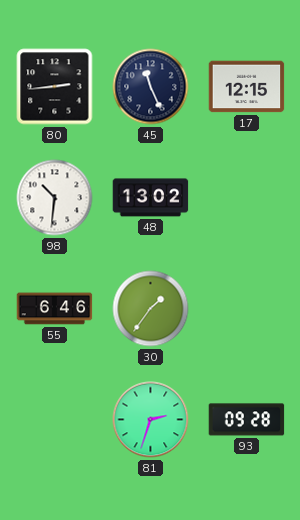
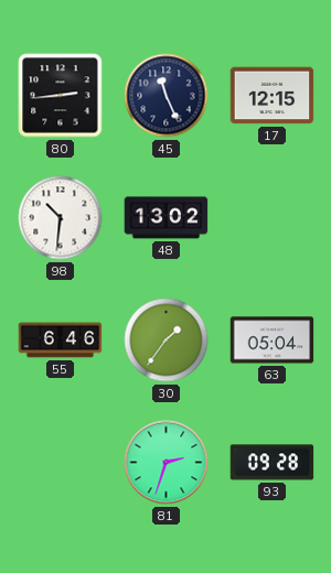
63: none -> 05:04
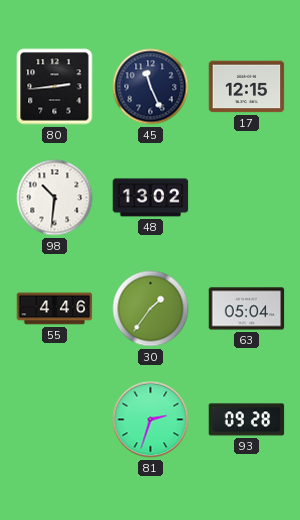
55: 6:46 -> 4:46
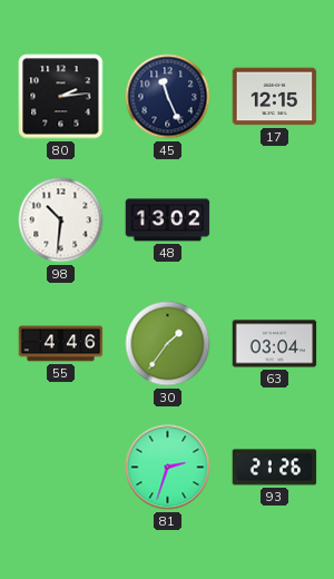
80: 2:44 -> 2:14
63: 05:04 -> 03:04
93: 09:28 -> 21:26
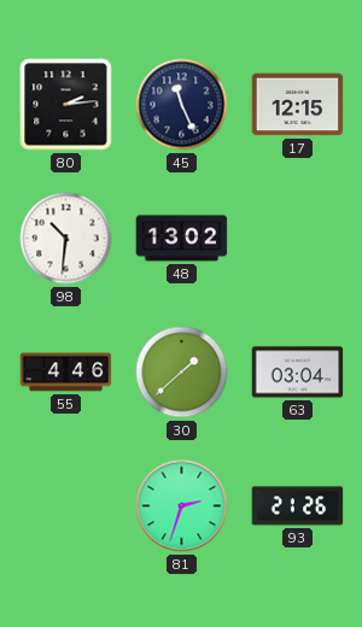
30: 1:36 -> 1:38
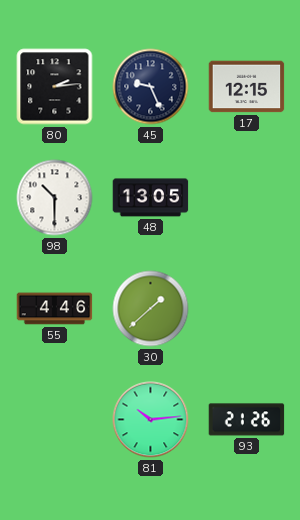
45: 11:26 -> 9:26
98: 10:31 -> 10:30
48: 13:02 -> 13:05
63: 03:04 -> none
81: 2:33 -> 10:14
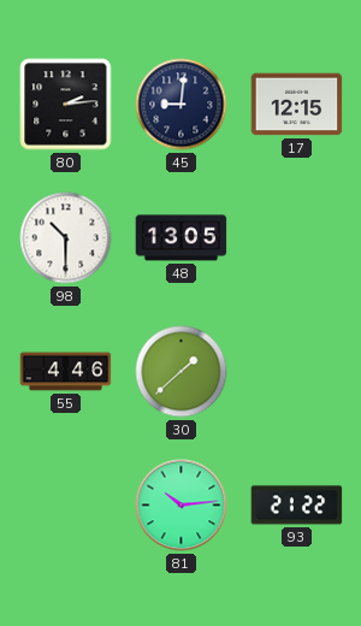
45: 9:26 -> 9:01
93: 21:26 -> 21:22
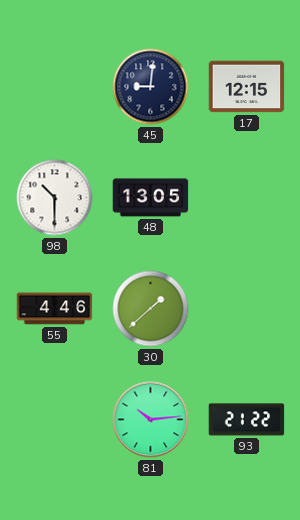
80: 2:14 -> none
